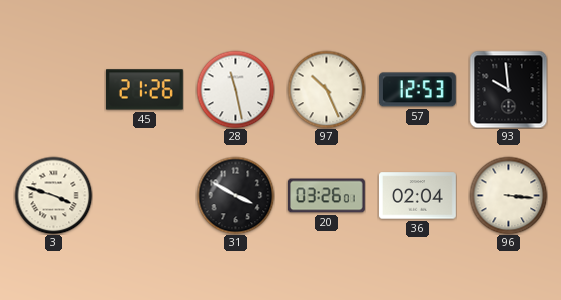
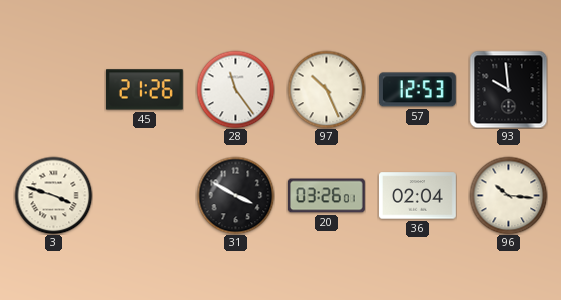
28: 11:28 -> 11:24
96: 3:16 -> 10:16
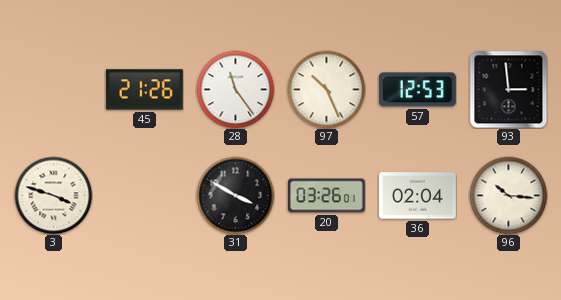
93: 9:59 -> 2:59
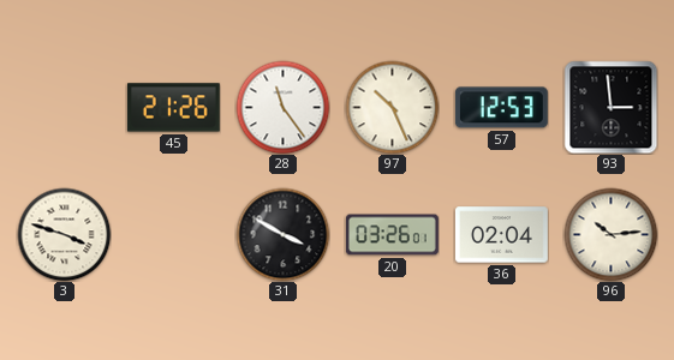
96: 10:16 -> 10:14
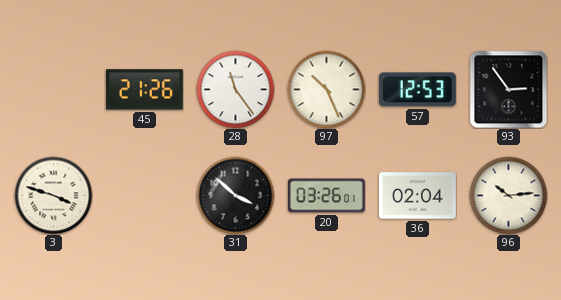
93: 2:59 -> 2:54
31: 3:50 -> 3:52
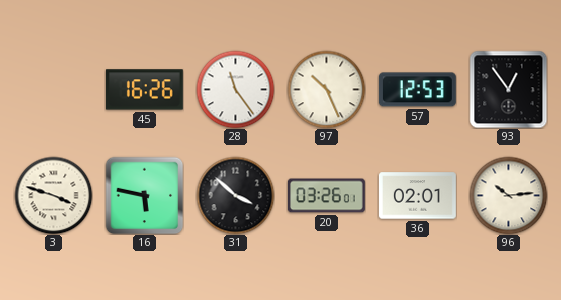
45: 21:26 -> 16:26
93: 2:54 -> 12:54
16: none -> 5:47
36: 02:04 -> 02:01
